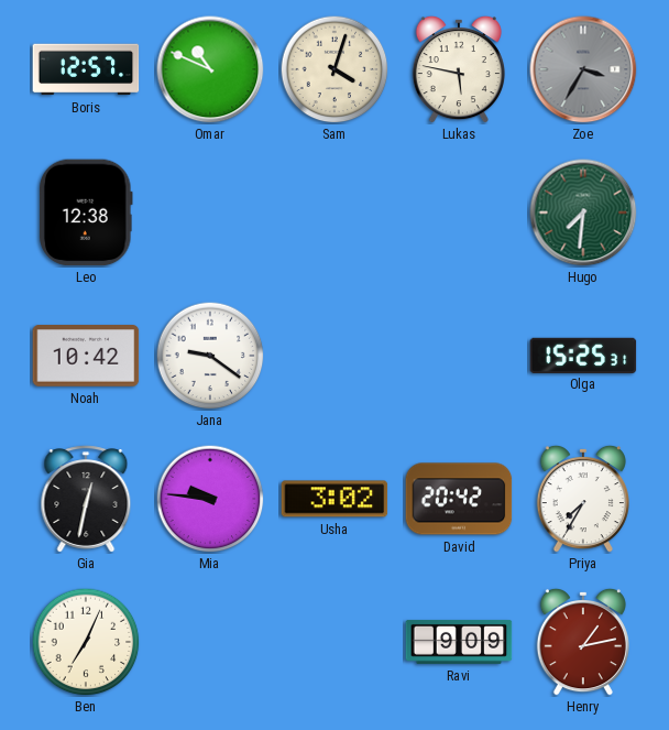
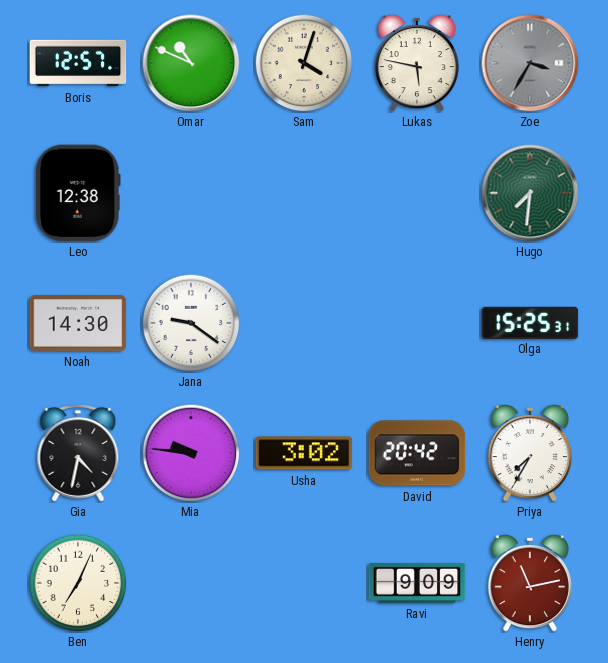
Noah: 10:42 -> 14:30
Gia: 12:32 -> 4:32
Henry: 1:13 -> 11:13
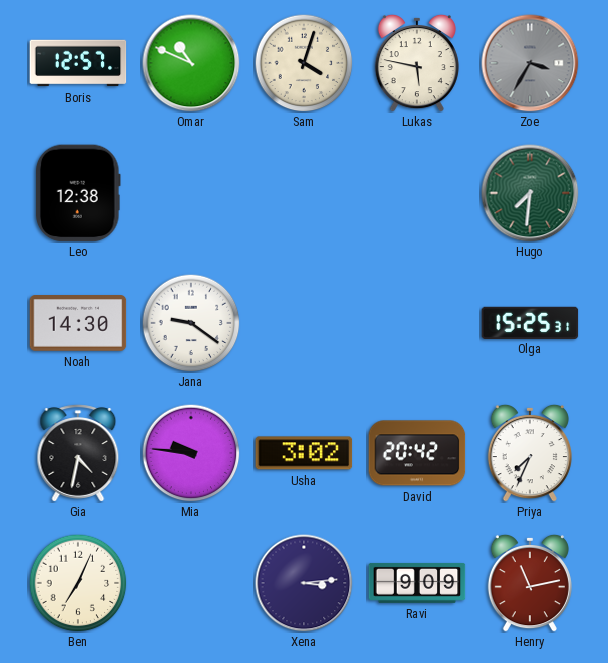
Priya: 7:35 -> 7:34
Xena: none -> 3:14
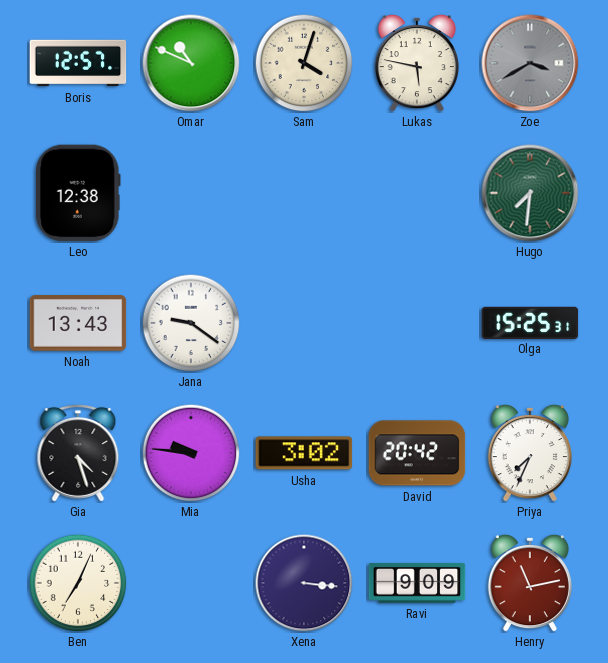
Zoe: 3:35 -> 3:40
Noah: 14:30 -> 13:43
Gia: 4:32 -> 4:27
Xena: 3:14 -> 3:16
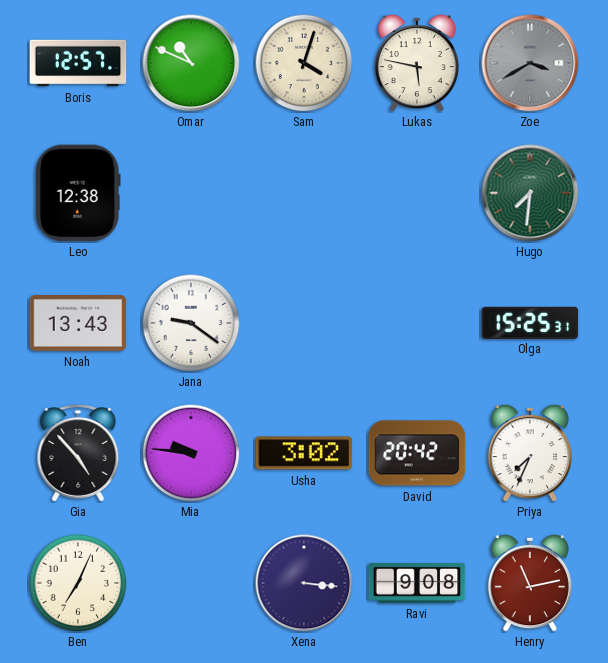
Gia: 4:27 -> 4:53
Ravi: 9:09 -> 9:08
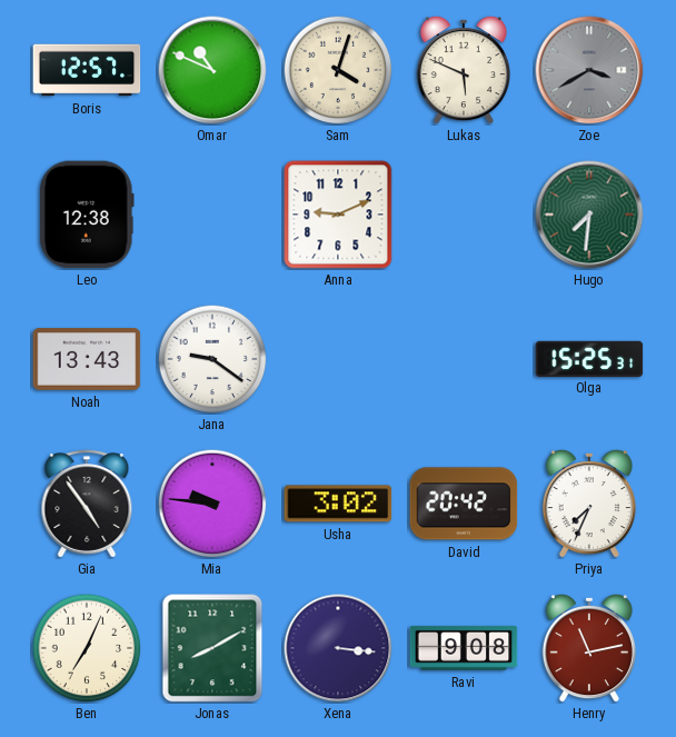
Lukas: 5:47 -> 5:49
Anna: none -> 9:11
Gia: 4:53 -> 4:54
Jonas: none -> 8:10
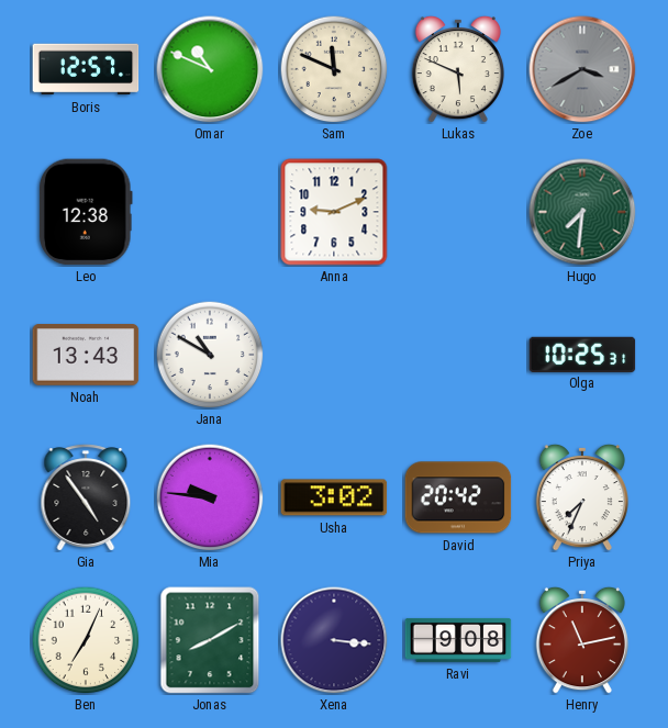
Sam: 4:03 -> 11:49
Jana: 9:21 -> 10:50
Olga: 15:25 -> 10:25
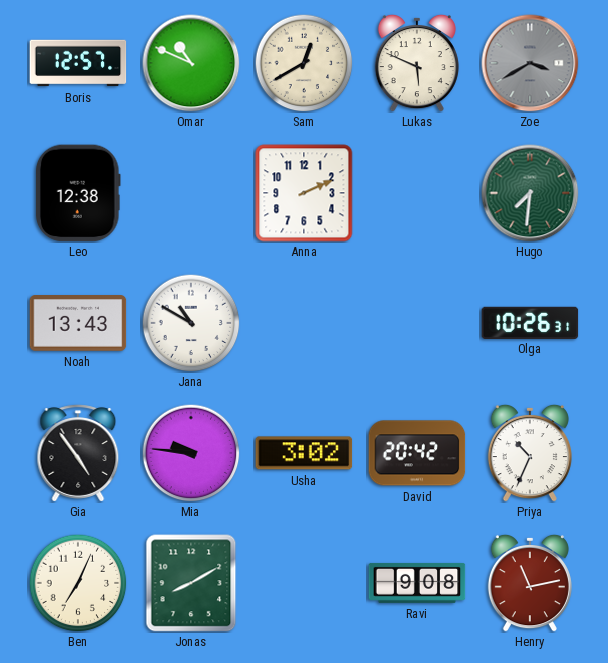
Sam: 11:49 -> 12:40
Anna: 9:11 -> 2:11
Olga: 10:25 -> 10:26
Priya: 7:34 -> 10:34
Xena: 3:16 -> none
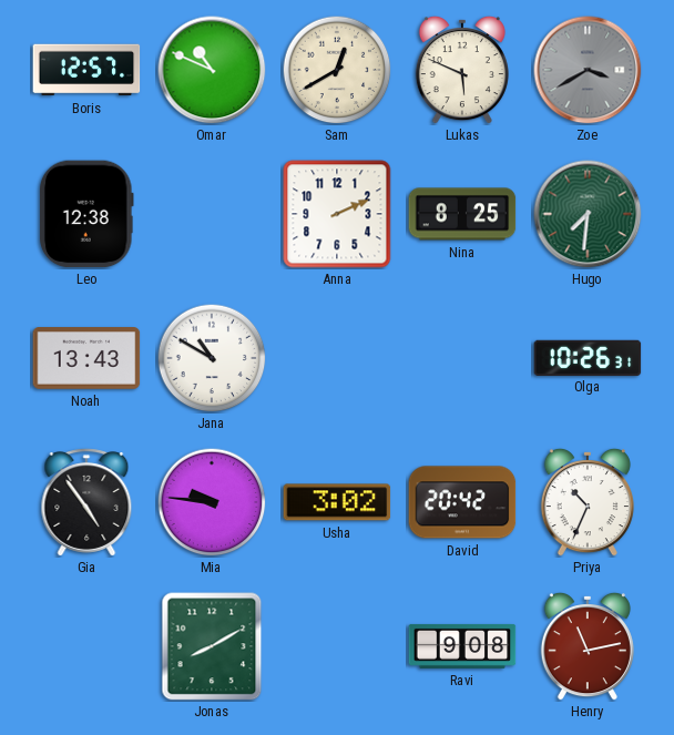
Nina: none -> 8:25
Ben: 7:04 -> none
